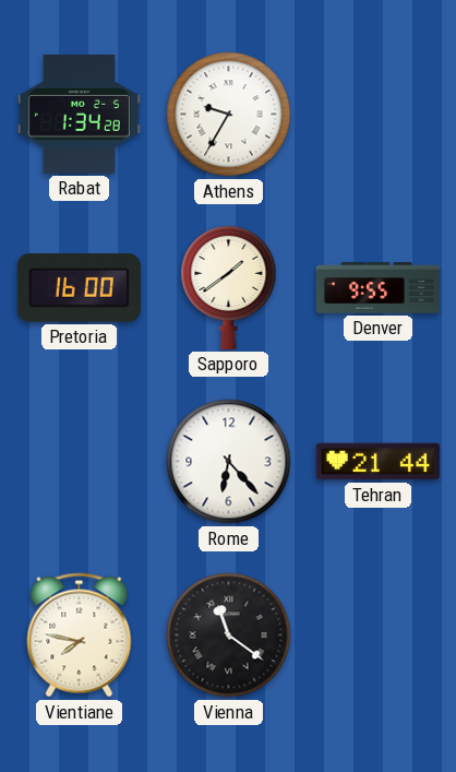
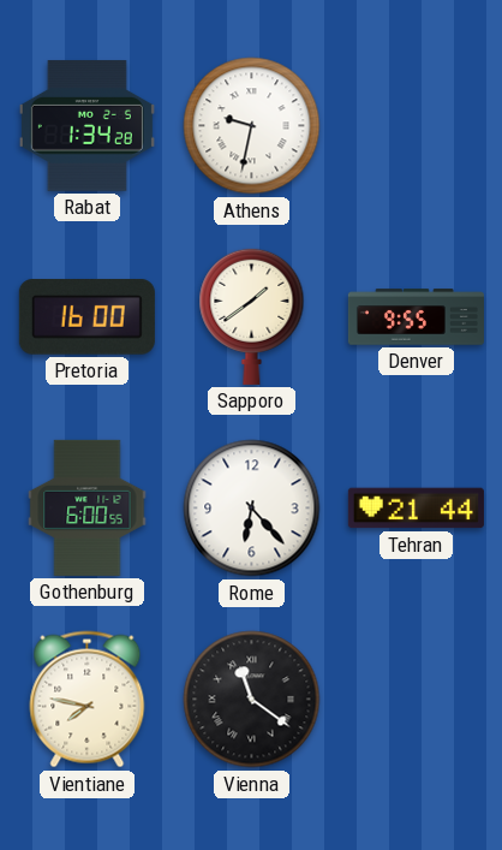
Athens: 9:35 -> 9:32
Gothenburg: none -> 6:00
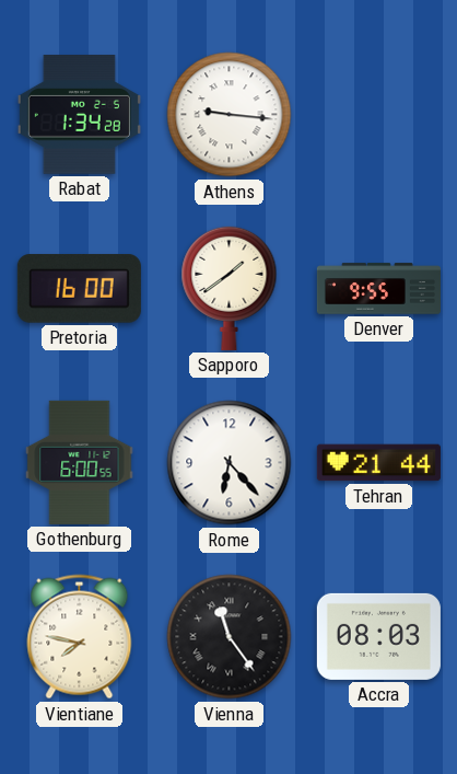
Athens: 9:32 -> 9:16
Vienna: 11:21 -> 11:24
Accra: none -> 08:03
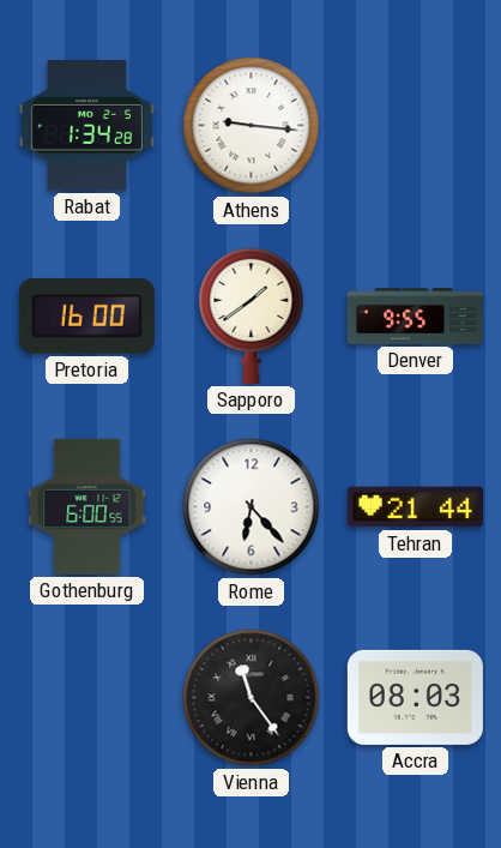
Vientiane: 7:47 -> none
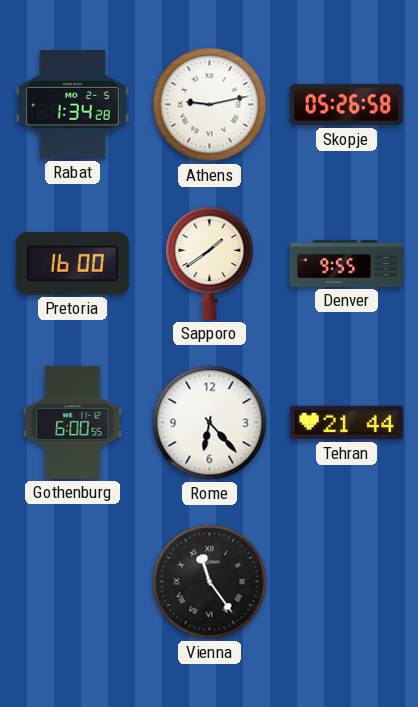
Athens: 9:16 -> 9:13
Skopje: none -> 05:26
Accra: 08:03 -> none
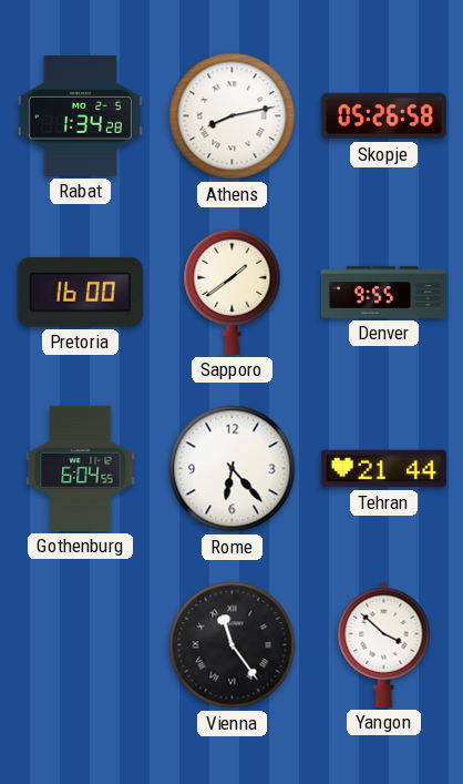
Athens: 9:13 -> 8:13
Gothenburg: 6:00 -> 6:04
Yangon: none -> 3:52
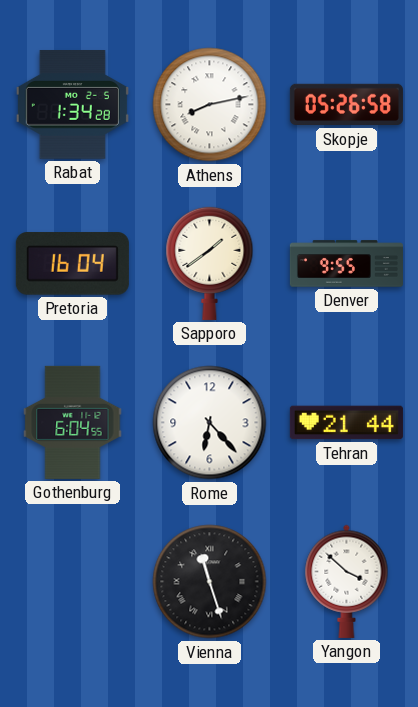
Pretoria: 16:00 -> 16:04
Vienna: 11:24 -> 11:27
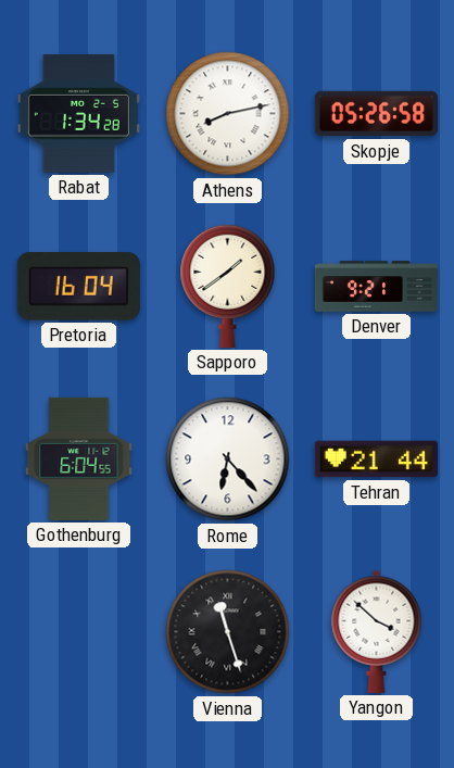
Denver: 9:55 -> 9:21
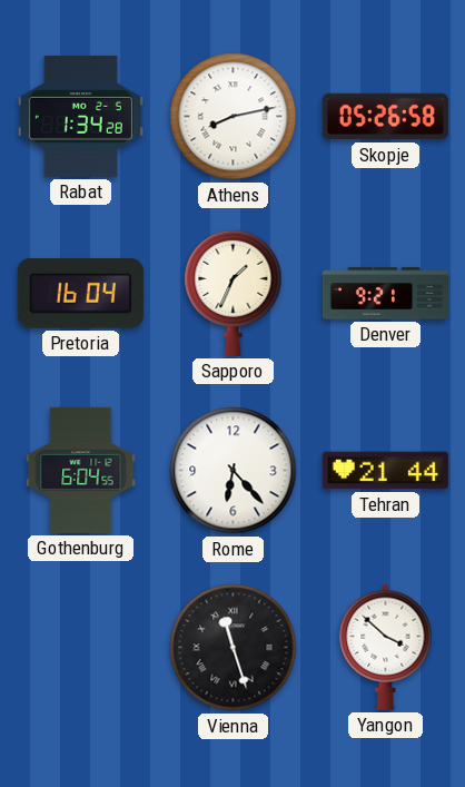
Sapporo: 1:39 -> 1:34
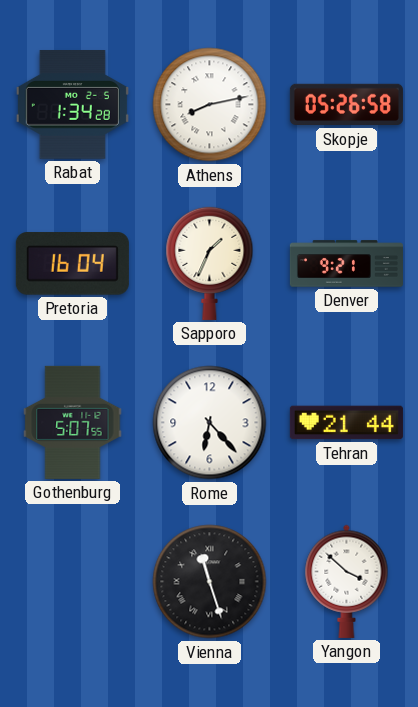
Gothenburg: 6:04 -> 5:07
